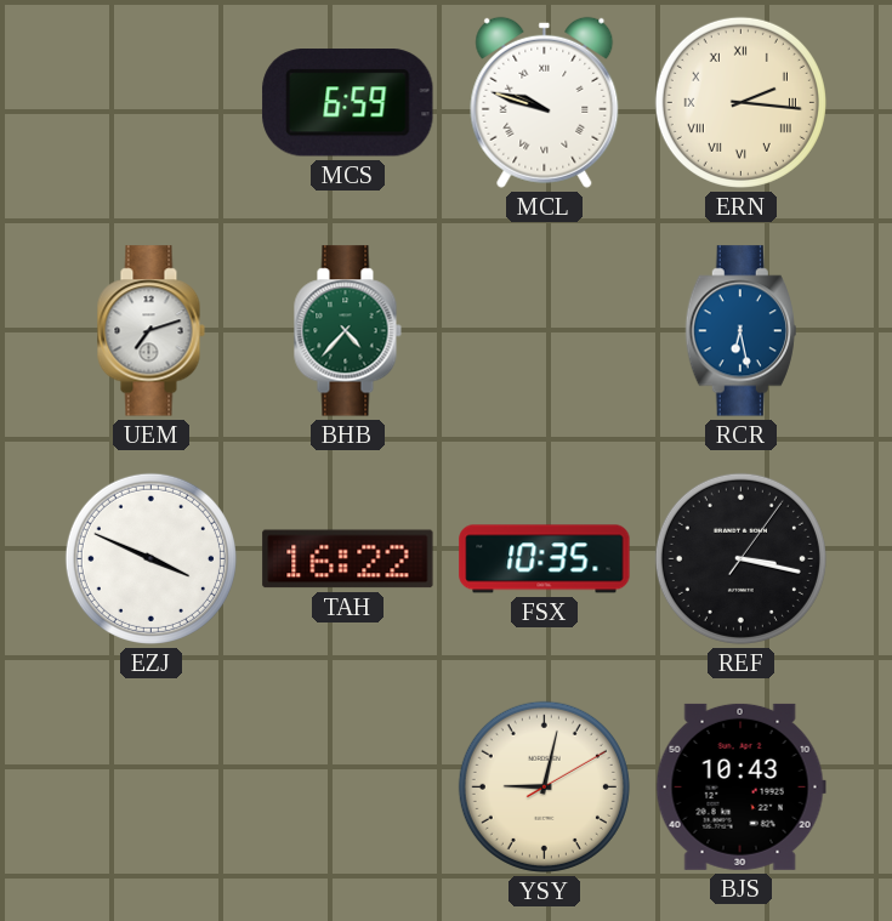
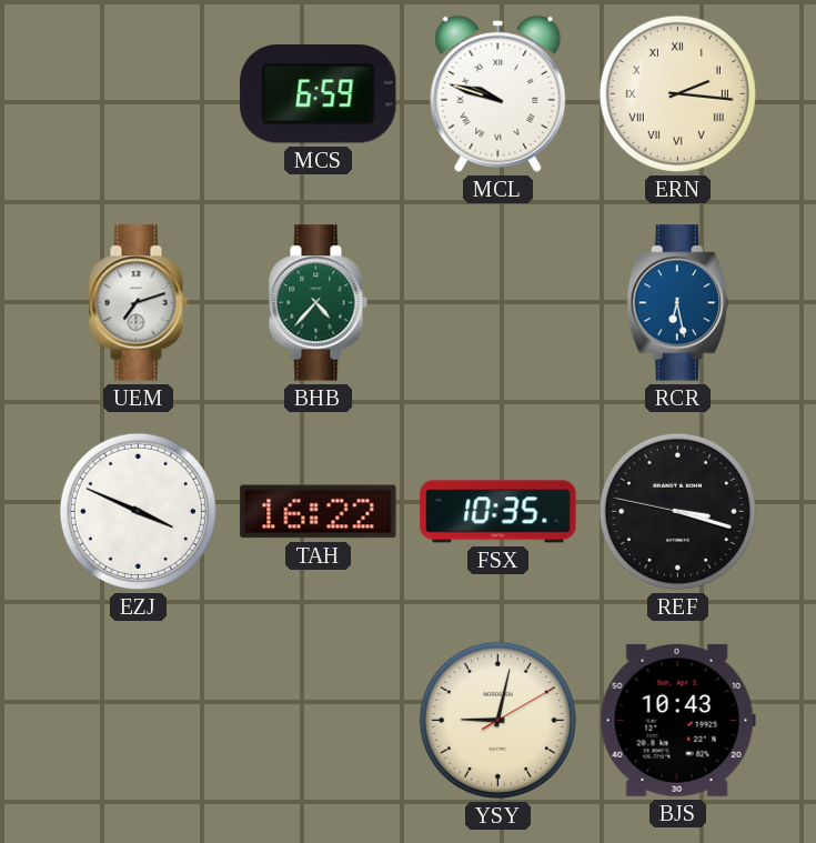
REF: 3:17:06 -> 3:17:47
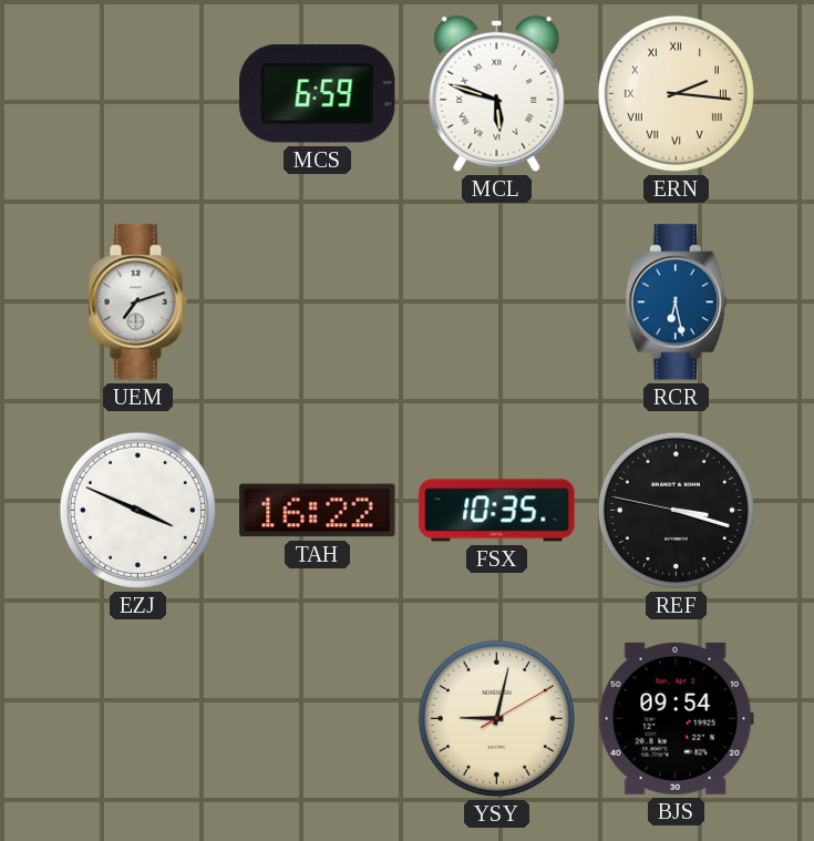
MCL: 9:48 -> 5:48
BHB: 4:37 -> none
BJS: 10:43 -> 09:54
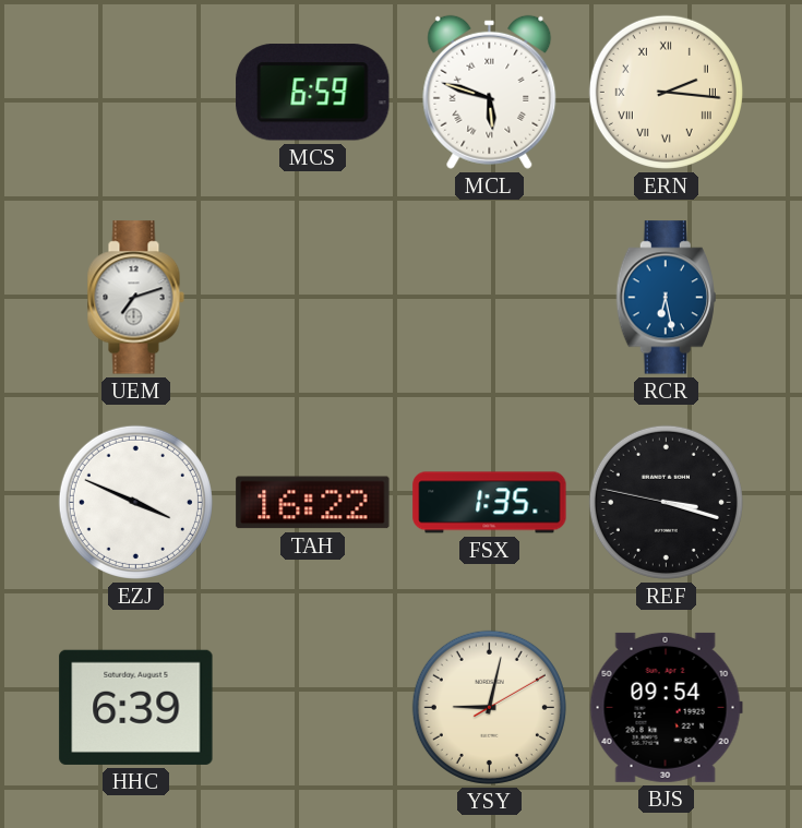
FSX: 10:35 -> 1:35
HHC: none -> 6:39
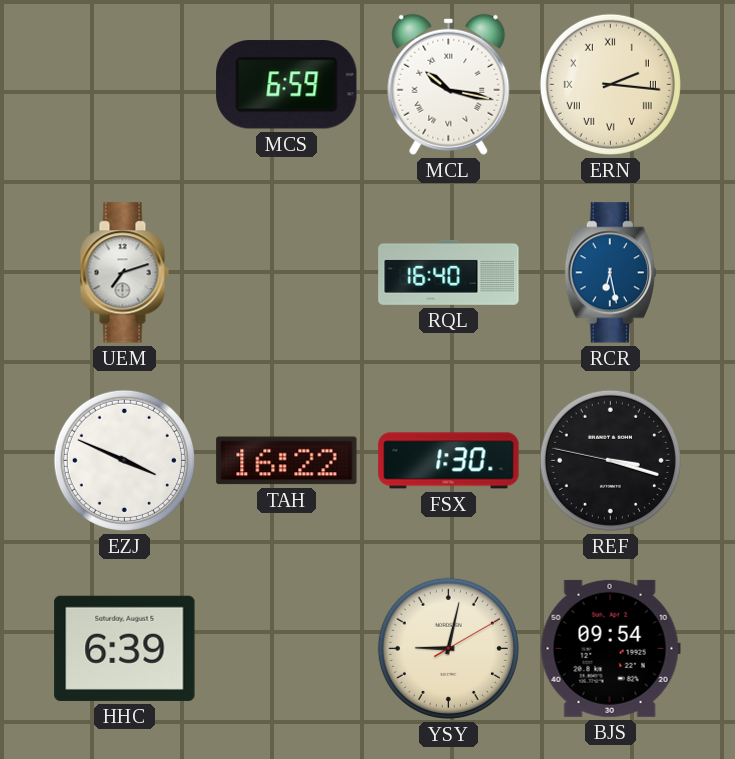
MCL: 5:48 -> 10:17
RQL: none -> 16:40
FSX: 1:35 -> 1:30
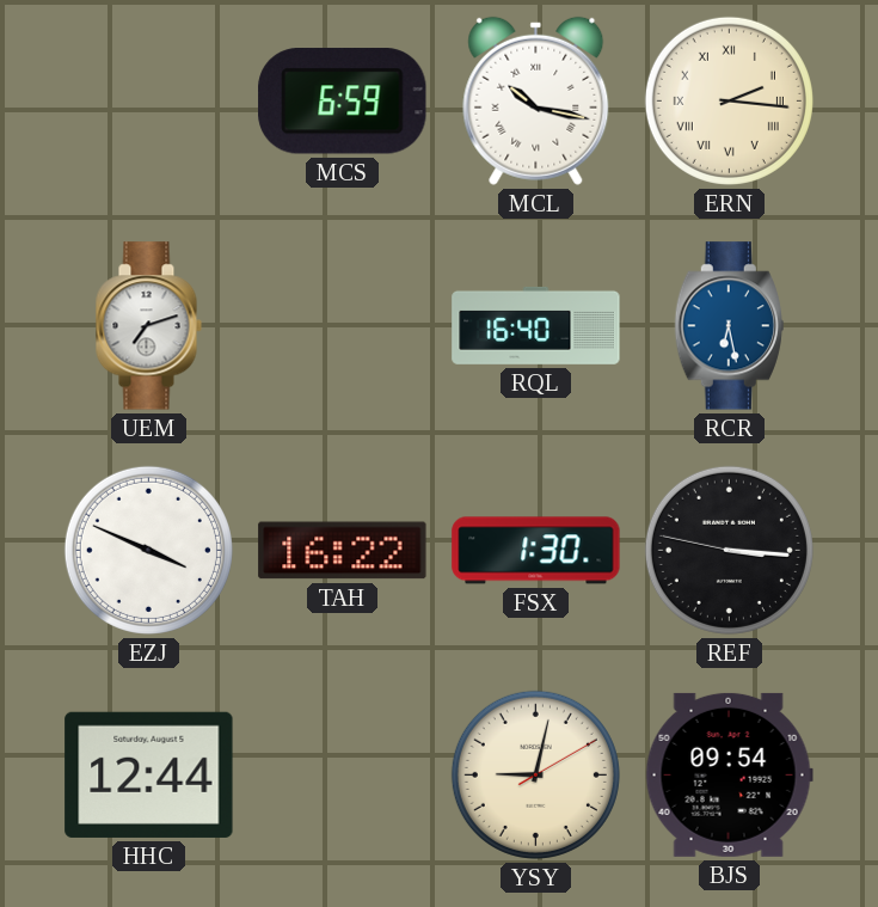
REF: 3:17 -> 3:15
HHC: 6:39 -> 12:44
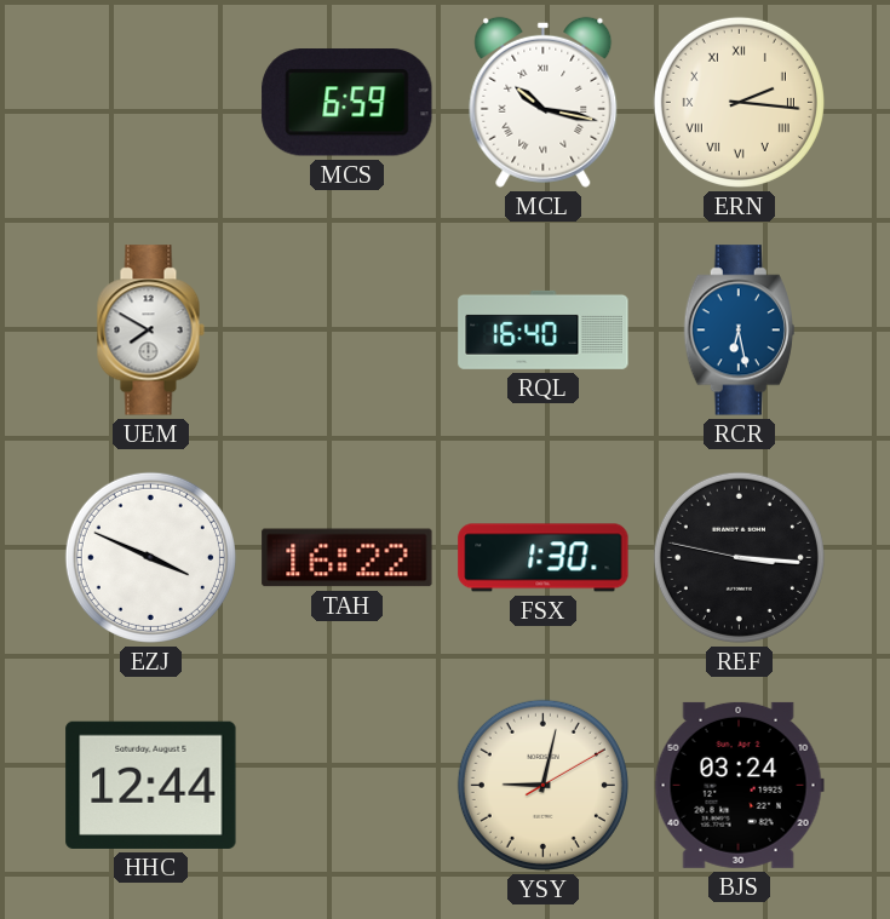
UEM: 7:12 -> 7:50
BJS: 09:54 -> 03:24
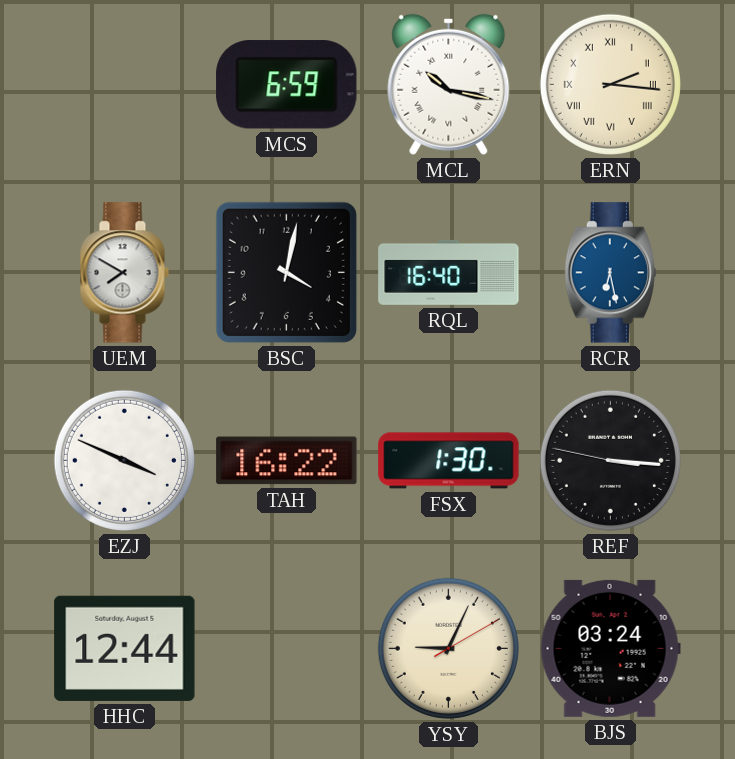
BSC: none -> 4:02
YSY: 9:02 -> 9:04
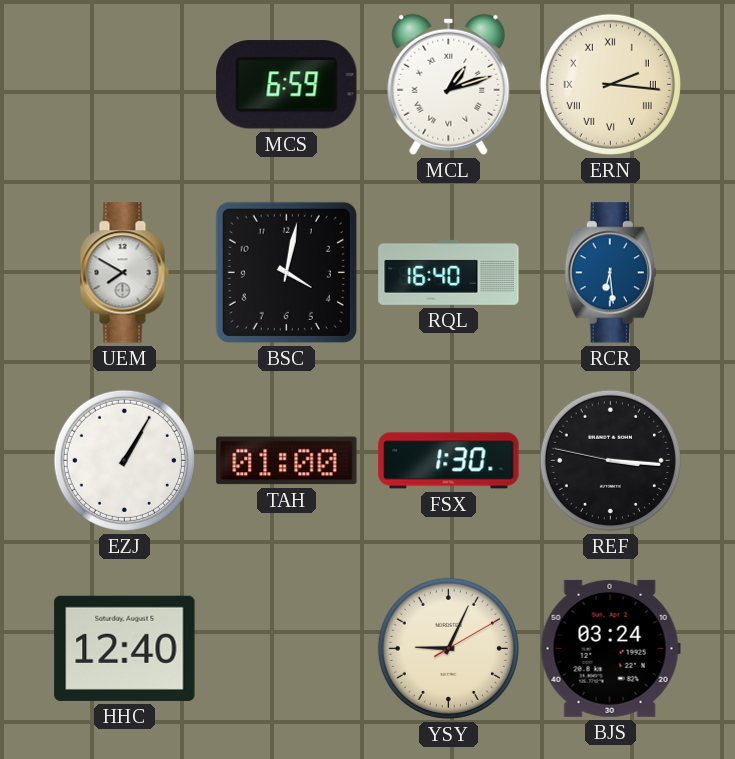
MCL: 10:17 -> 1:12
RCR: 6:28 -> 6:29
EZJ: 3:49 -> 1:05
TAH: 16:22 -> 01:00
HHC: 12:44 -> 12:40
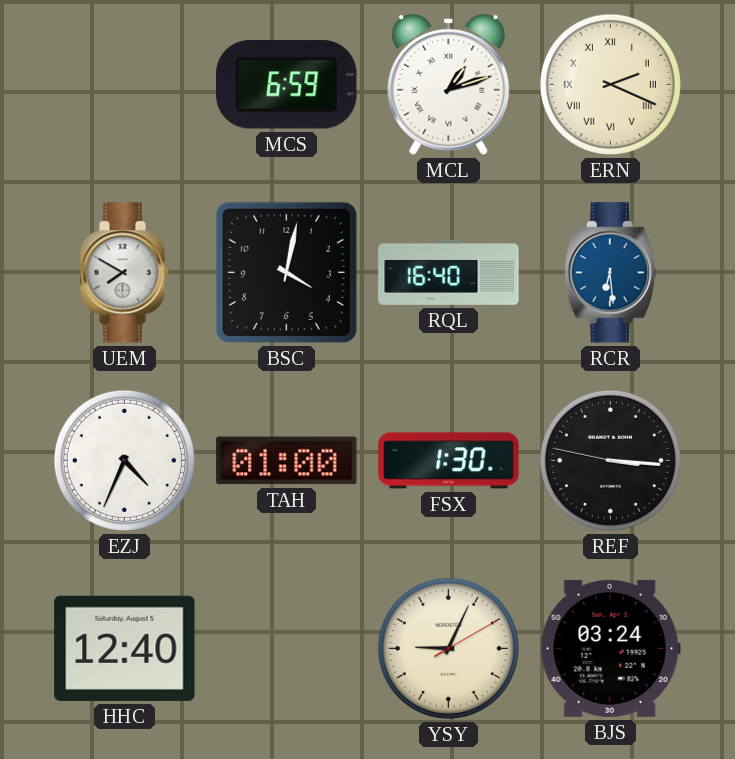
ERN: 2:16 -> 2:19
EZJ: 1:05 -> 4:34
